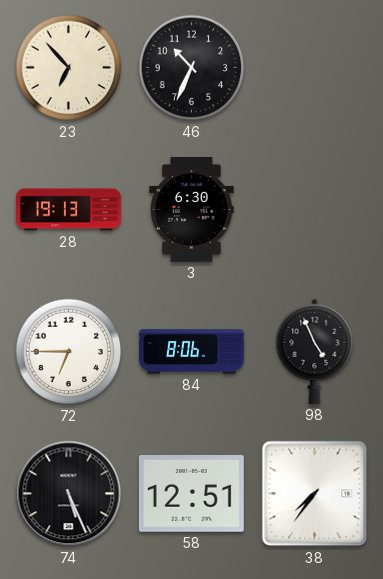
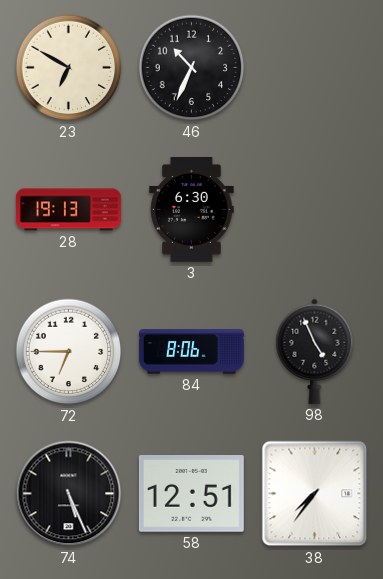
23: 6:53 -> 6:50
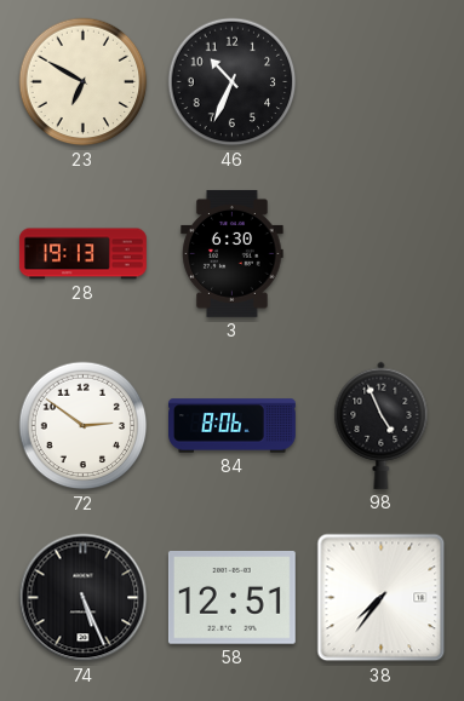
72: 6:45 -> 2:51
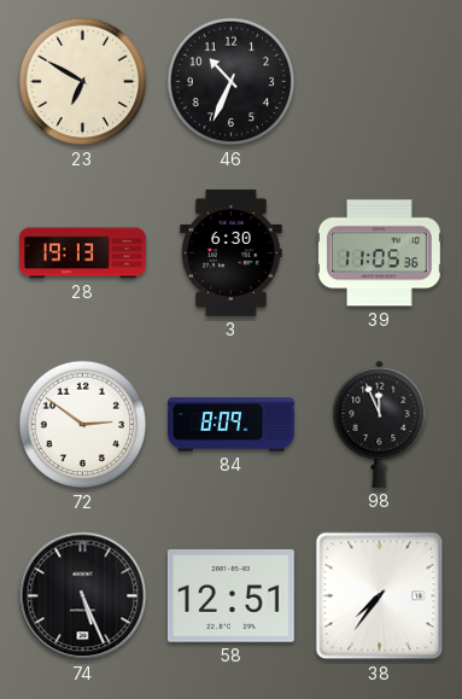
39: none -> 11:05
84: 8:06 -> 8:09
98: 4:56 -> 11:56
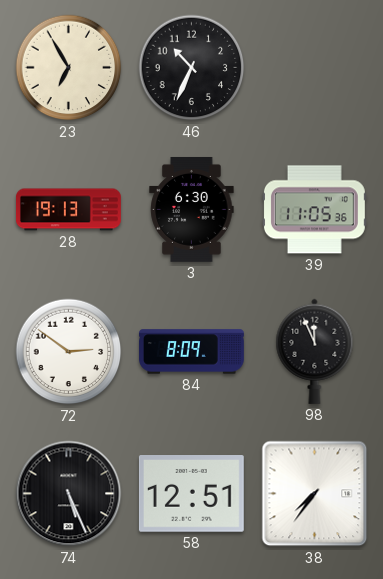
23: 6:50 -> 6:55
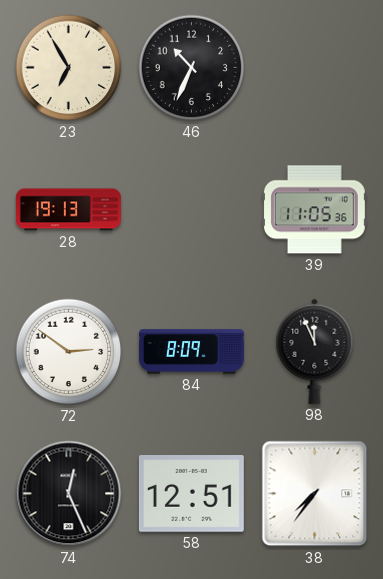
3: 6:30 -> none
74: 5:26 -> 12:26
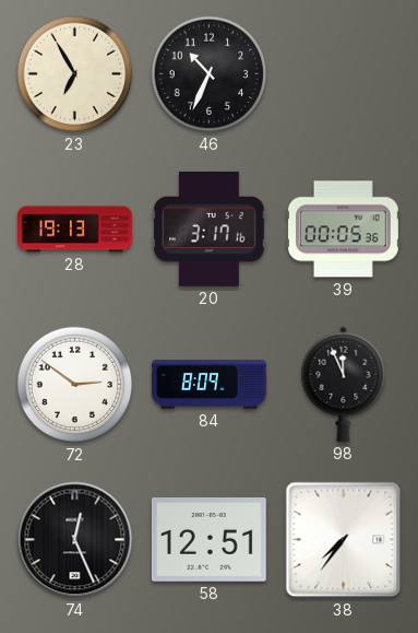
20: none -> 3:17
39: 11:05 -> 00:05
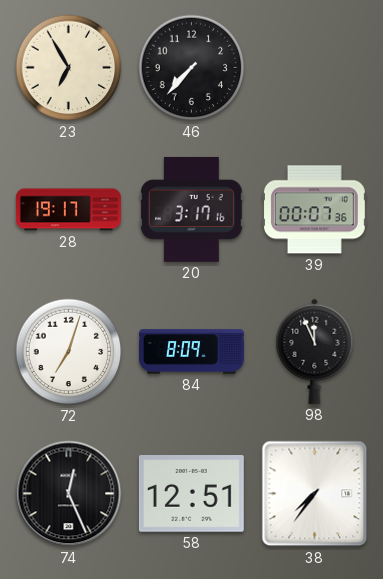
46: 10:34 -> 7:37
28: 19:13 -> 19:17
39: 00:05 -> 00:07
72: 2:51 -> 7:03
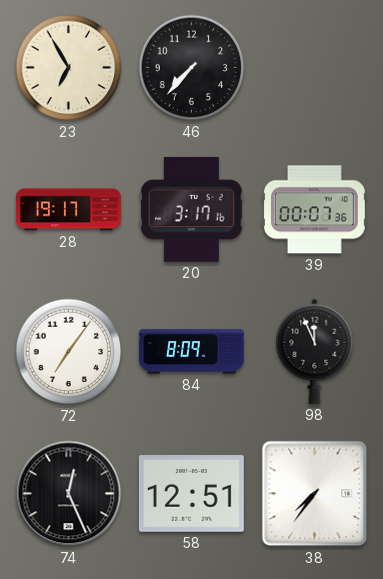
72: 7:03 -> 7:06
